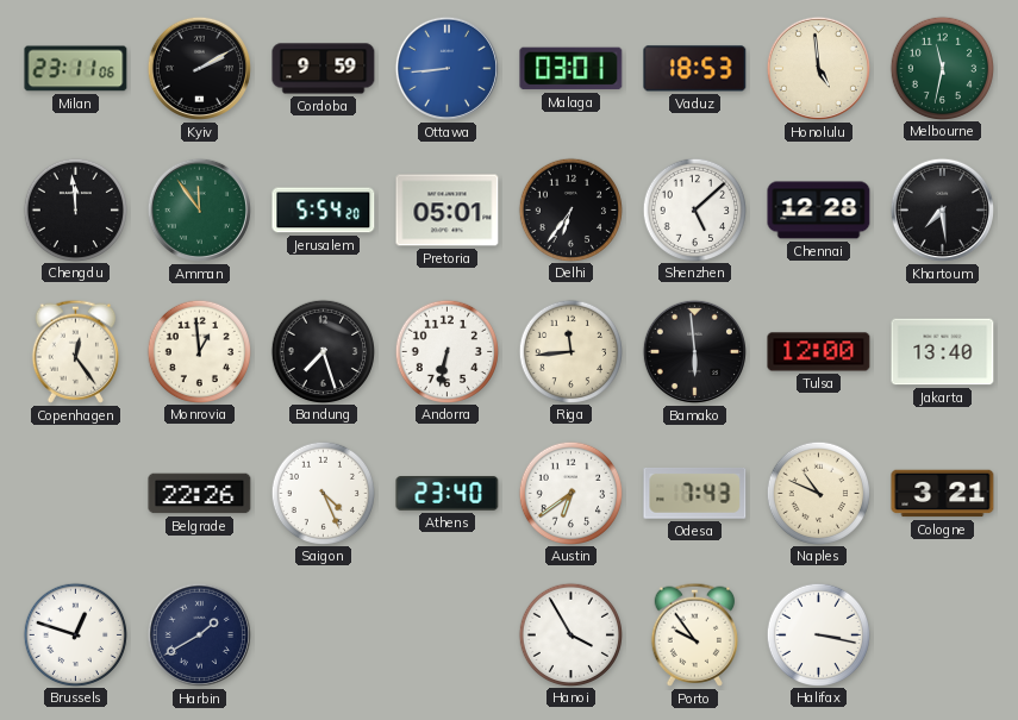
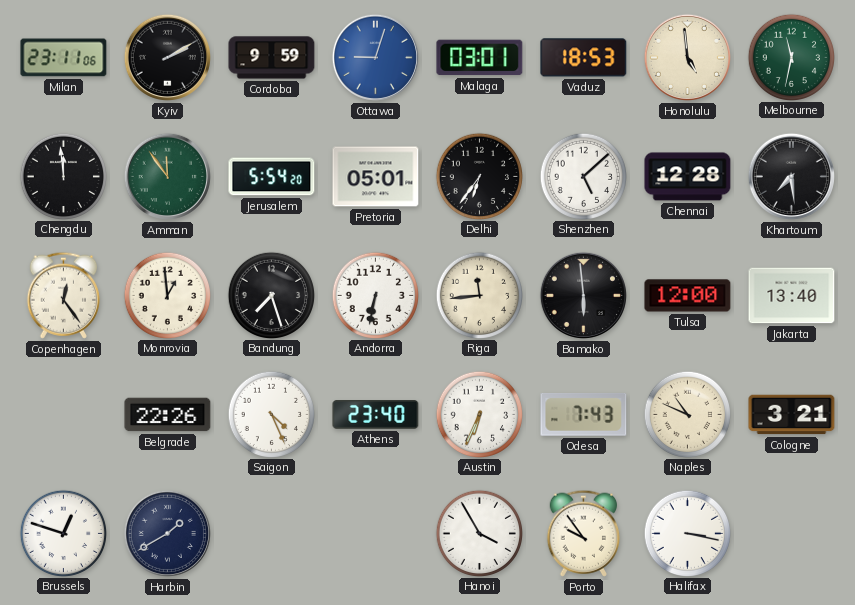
Ottawa: 8:44 -> 9:03
Austin: 6:39 -> 6:34
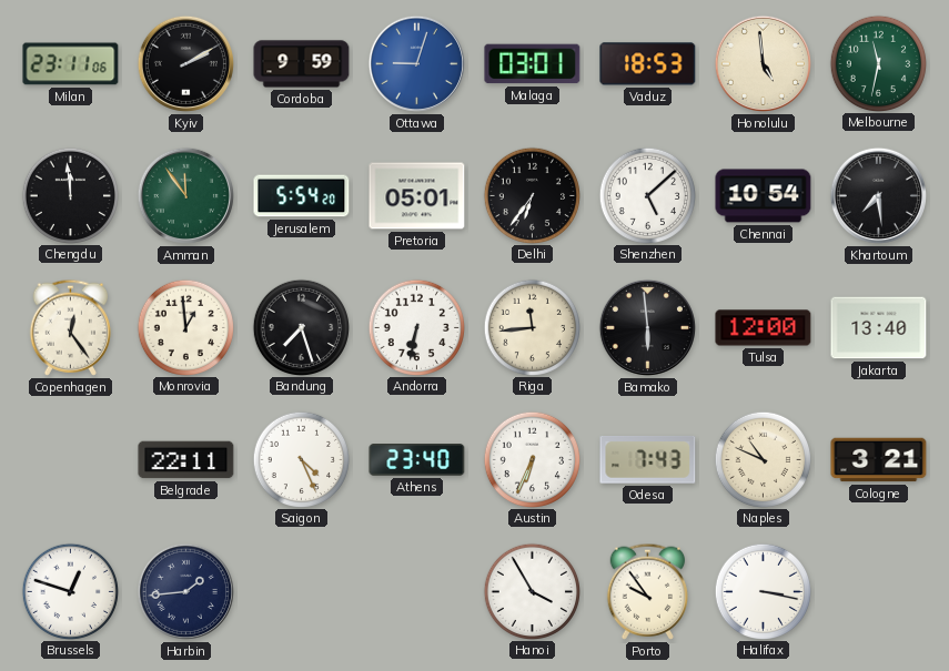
Chennai: 12:28 -> 10:54
Belgrade: 22:26 -> 22:11
Harbin: 1:40 -> 1:44
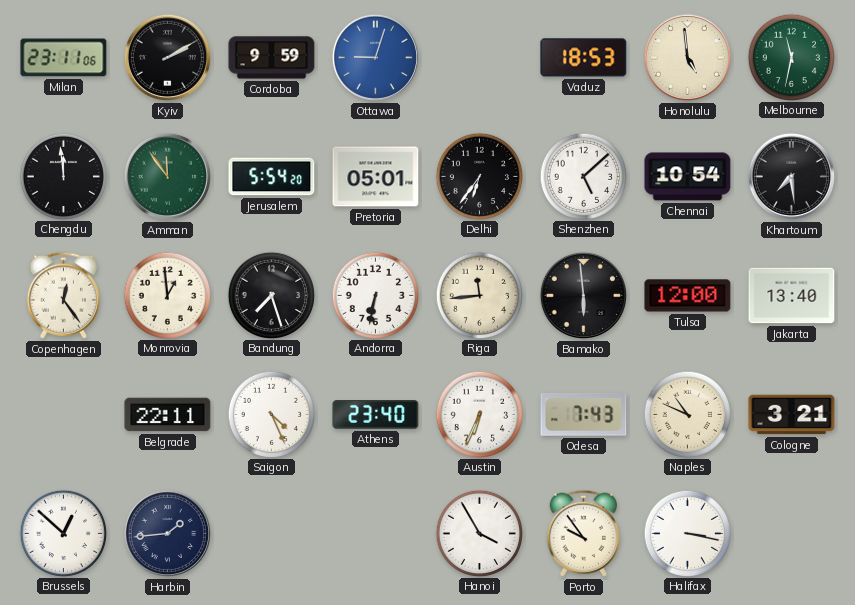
Malaga: 03:01 -> none
Brussels: 12:48 -> 12:52
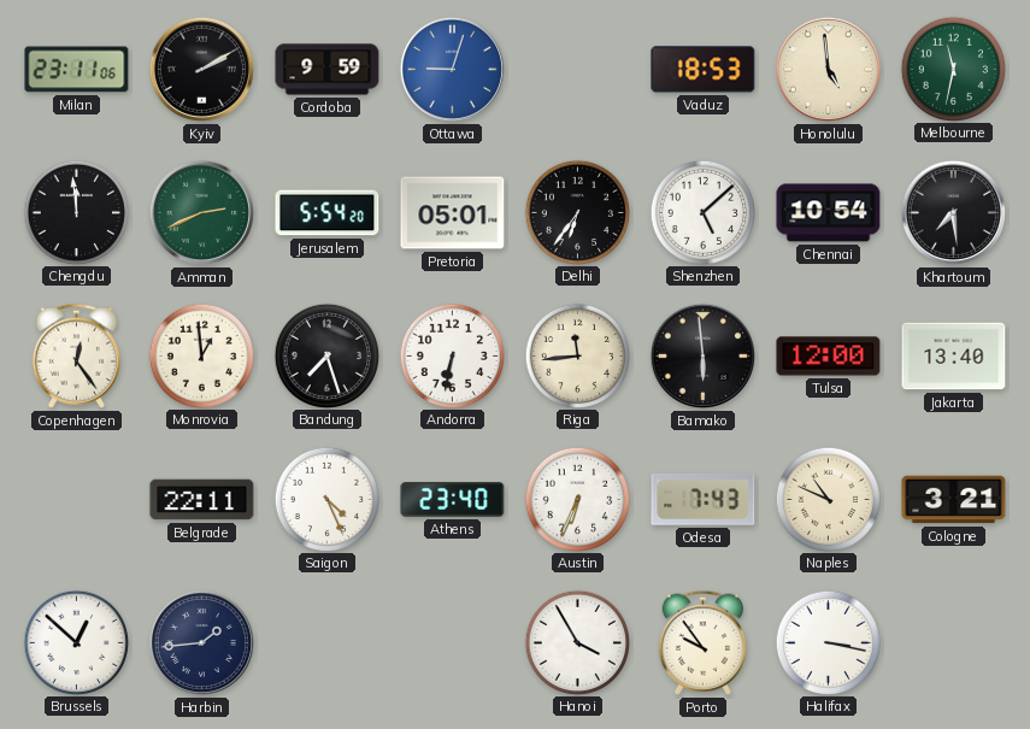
Amman: 11:54 -> 2:41
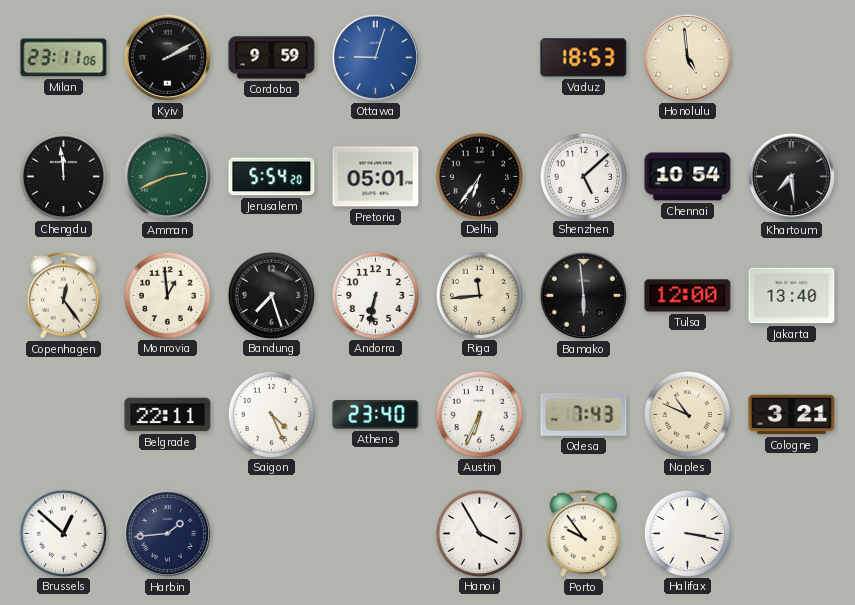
Melbourne: 11:32 -> none
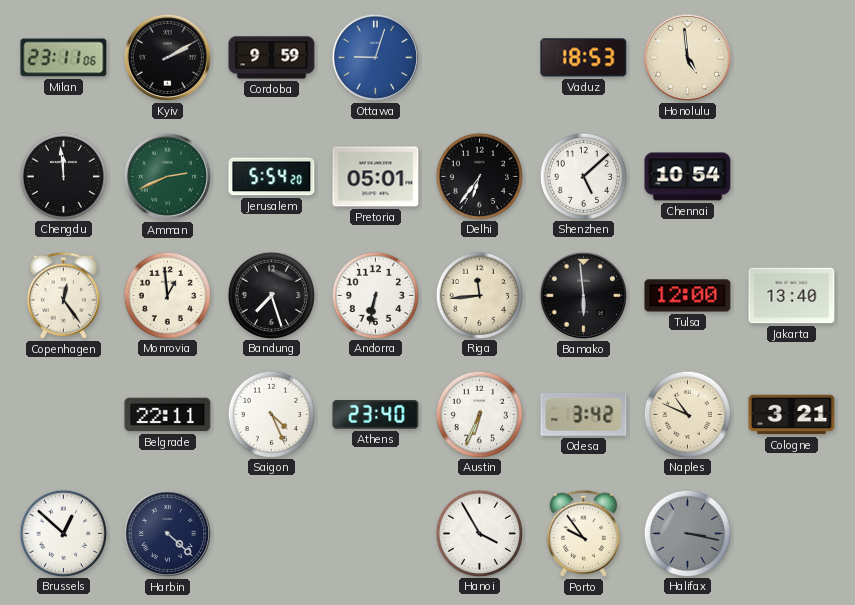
Khartoum: 7:29 -> none
Odesa: 7:43 -> 3:42
Harbin: 1:44 -> 4:22
Halifax dial: white -> grey
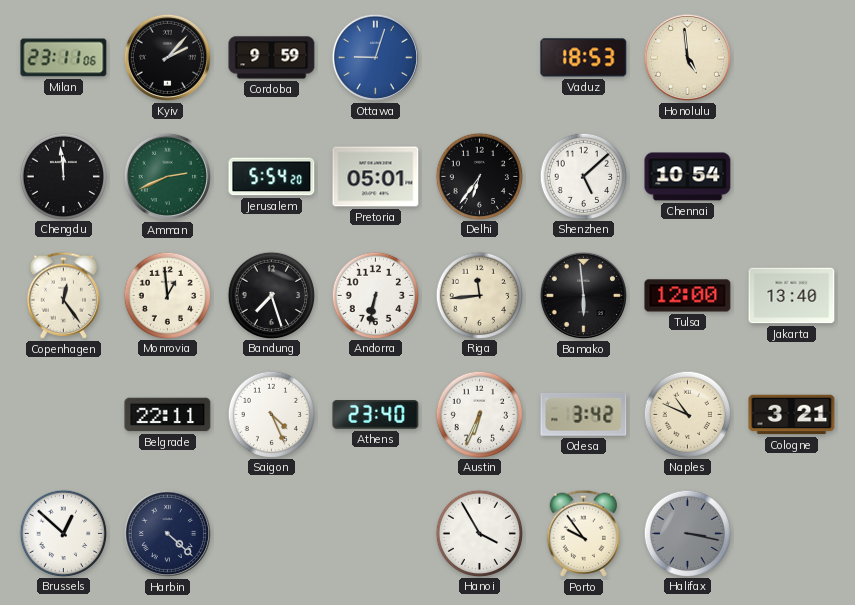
Kyiv: 2:10 -> 2:07
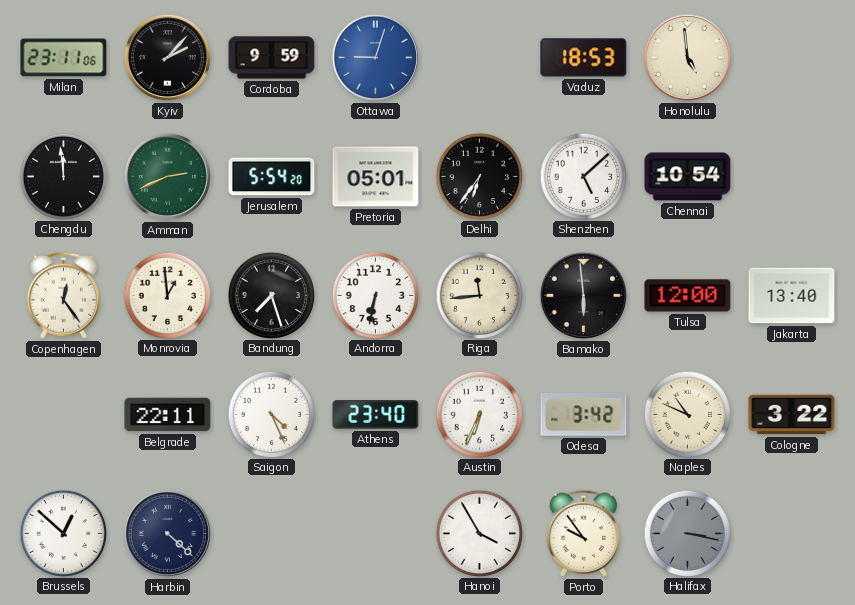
Cologne: 3:21 -> 3:22
